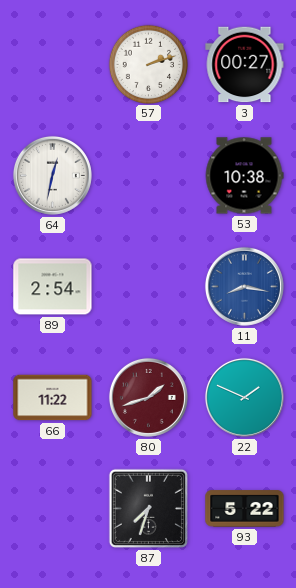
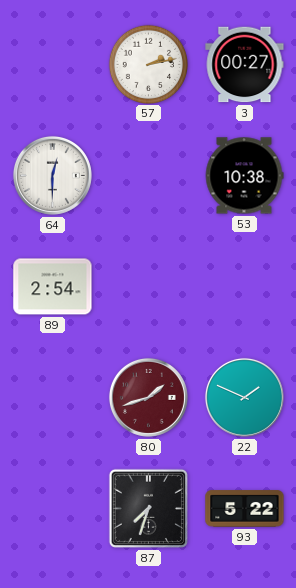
57: 2:12 -> 2:13
64: 12:32 -> 12:30
11: 8:17 -> none
66: 11:22 -> none
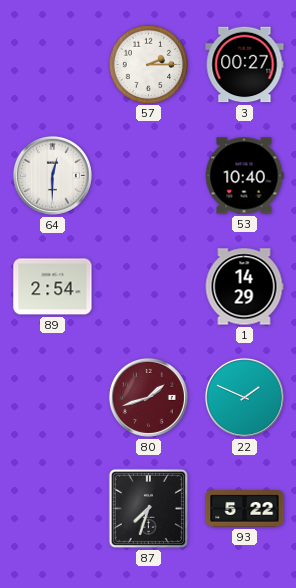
57: 2:13 -> 2:15
53: 10:38 -> 10:40
1: none -> 14:29
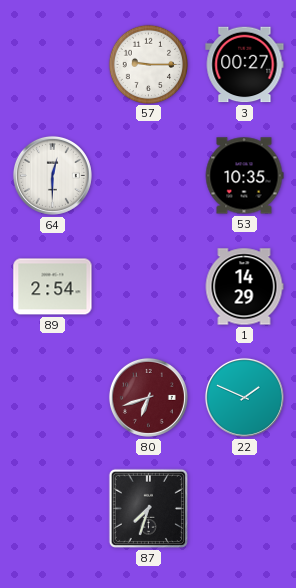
57: 2:15 -> 9:15
53: 10:40 -> 10:35
80: 1:42 -> 6:42
93: 5:22 -> none
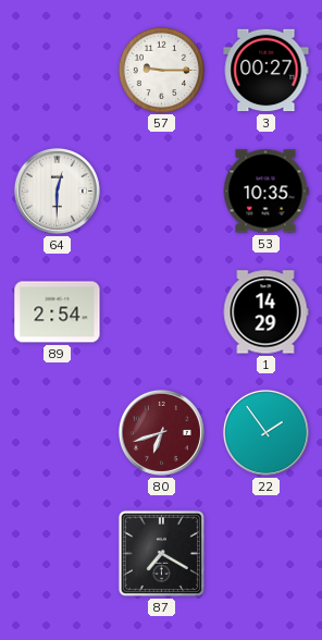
22: 1:49 -> 1:54
87: 7:33 -> 7:20
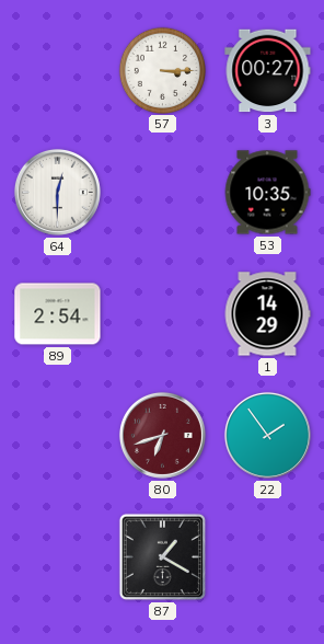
57: 9:15 -> 3:15
87: 7:20 -> 1:20
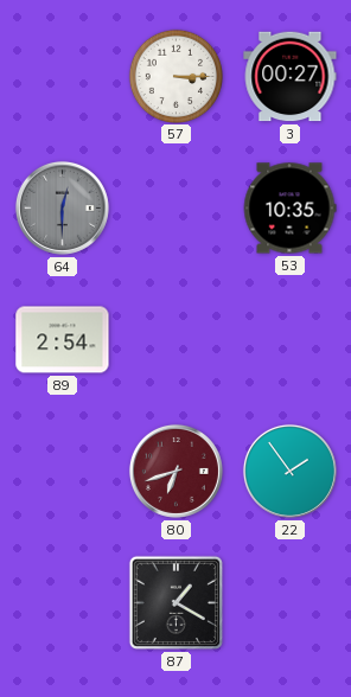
64 dial: white -> grey
1: 14:29 -> none
